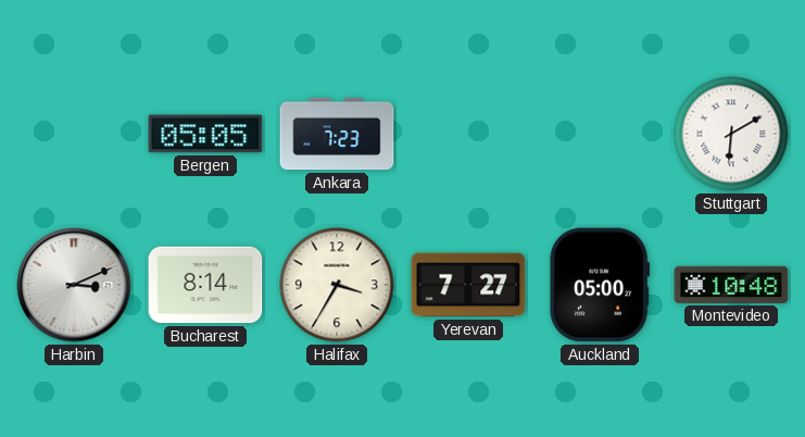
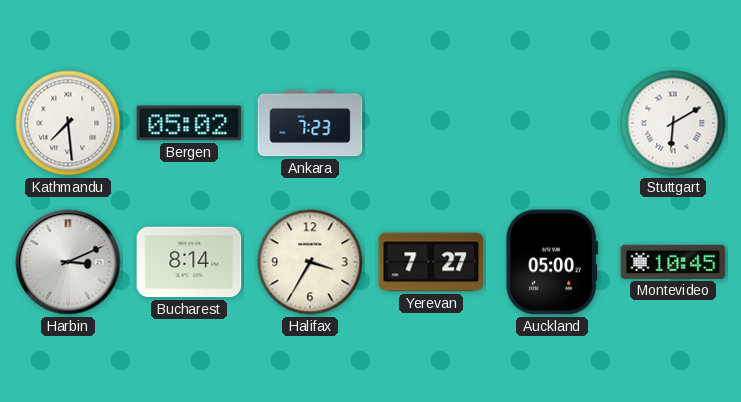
Kathmandu: none -> 7:29
Bergen: 05:05 -> 05:02
Montevideo: 10:48 -> 10:45
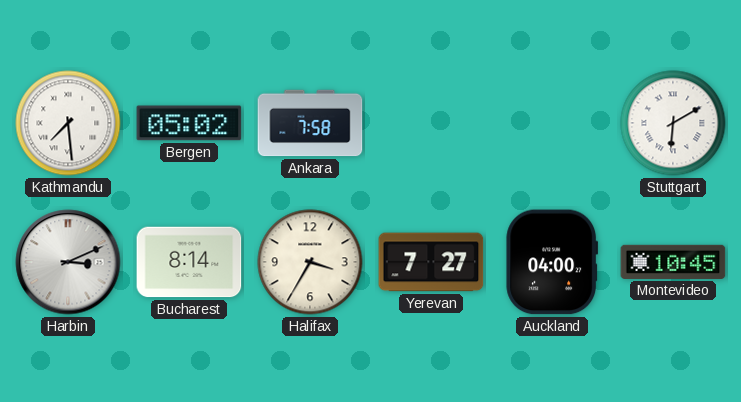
Ankara: 7:23 -> 7:58
Auckland: 05:00 -> 04:00
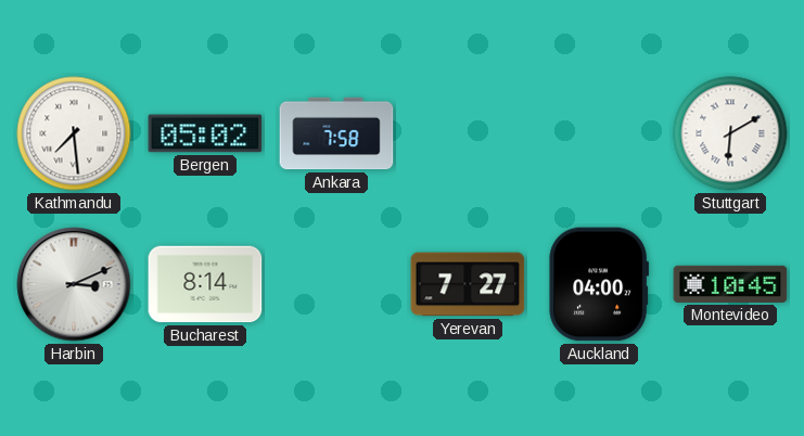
Halifax: 3:35 -> none
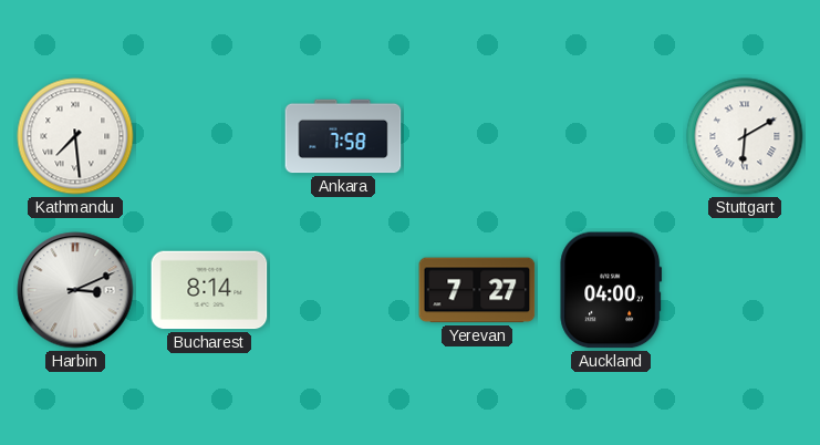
Bergen: 05:02 -> none
Montevideo: 10:45 -> none
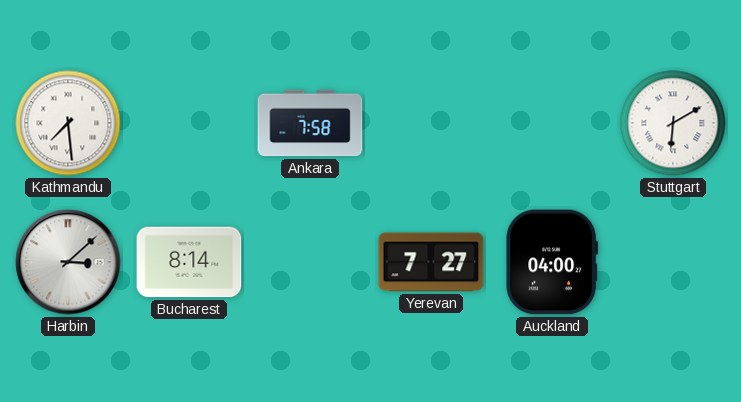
Harbin: 3:11 -> 3:08
